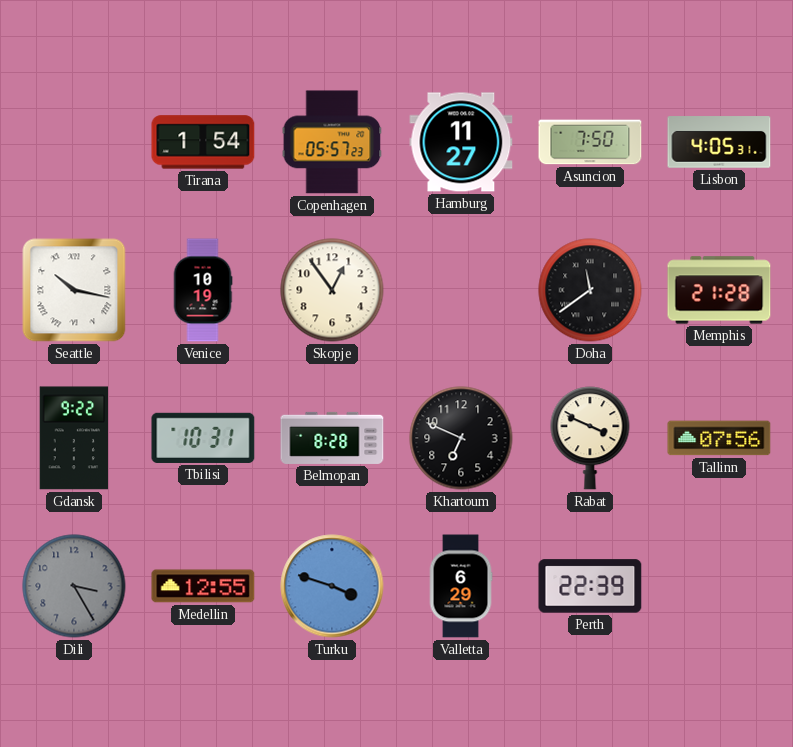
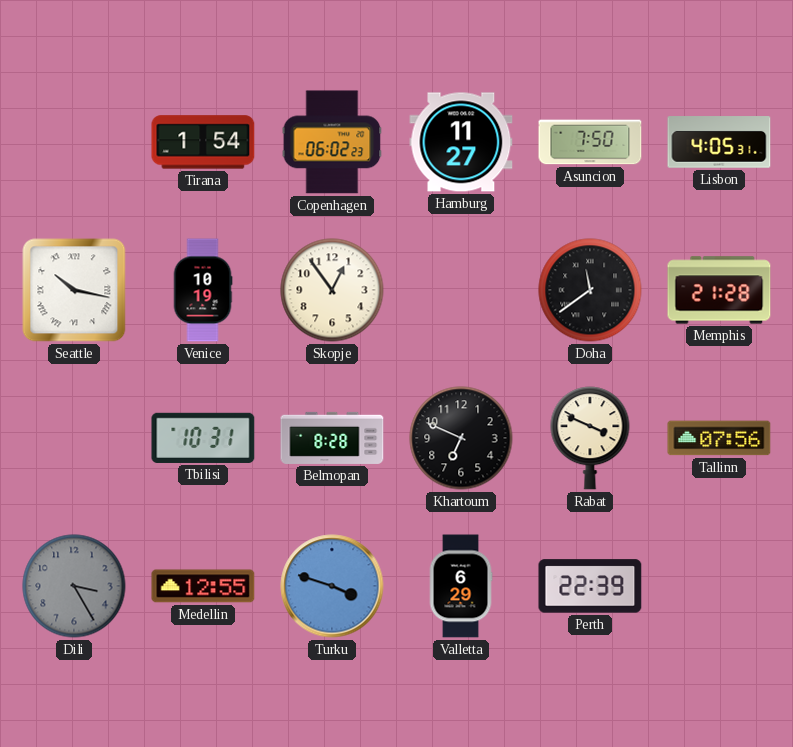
Copenhagen: 05:57 -> 06:02
Gdansk: 9:22 -> none
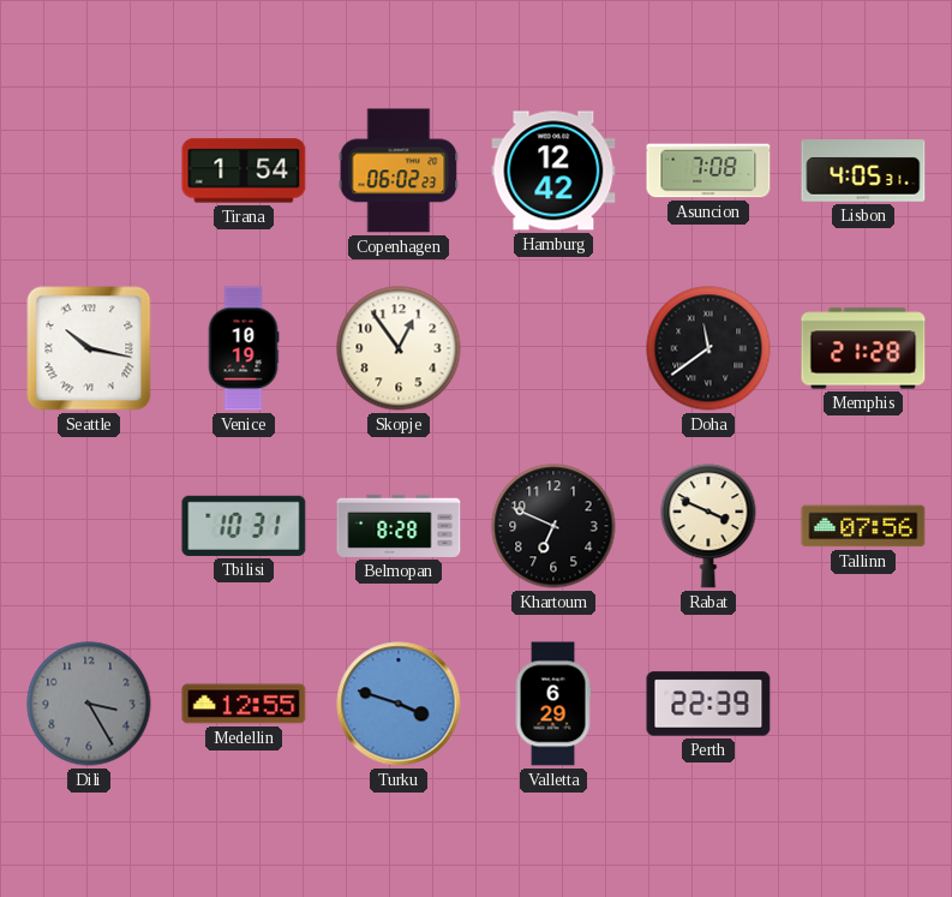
Hamburg: 11:27 -> 12:42
Asuncion: 7:50 -> 7:08
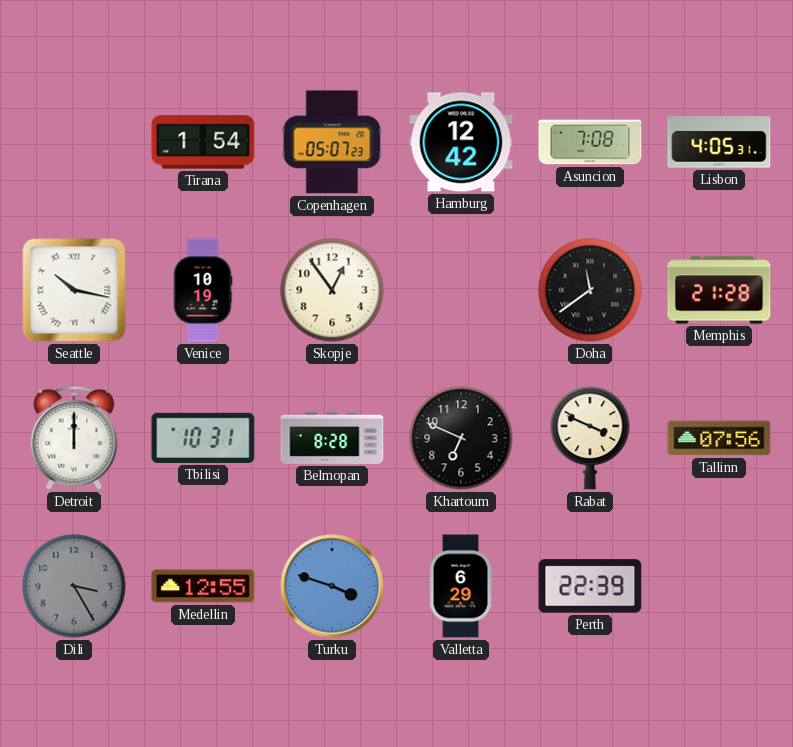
Copenhagen: 06:02 -> 05:07
Detroit: none -> 12:00
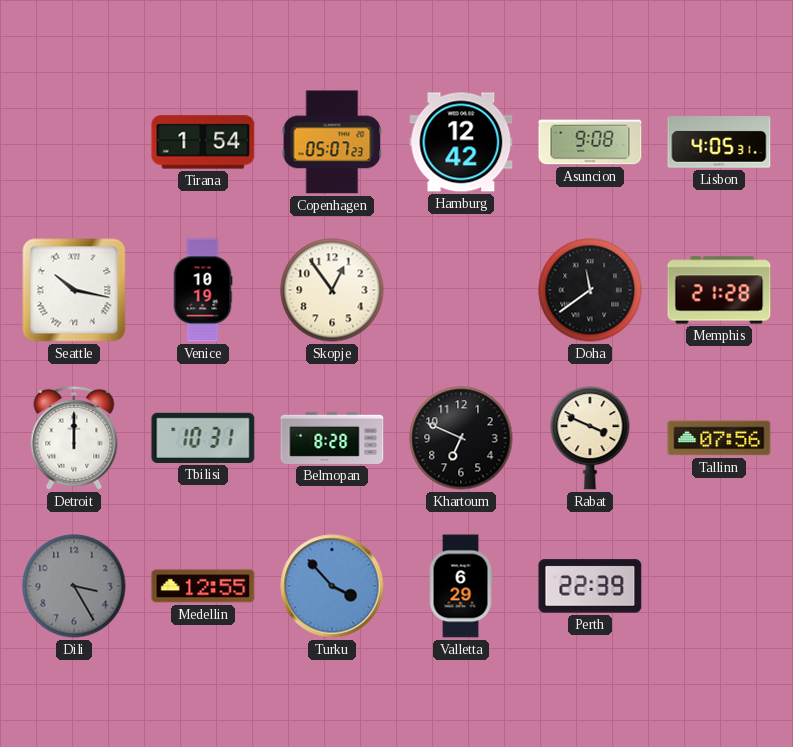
Asuncion: 7:08 -> 9:08
Turku: 3:48 -> 3:53
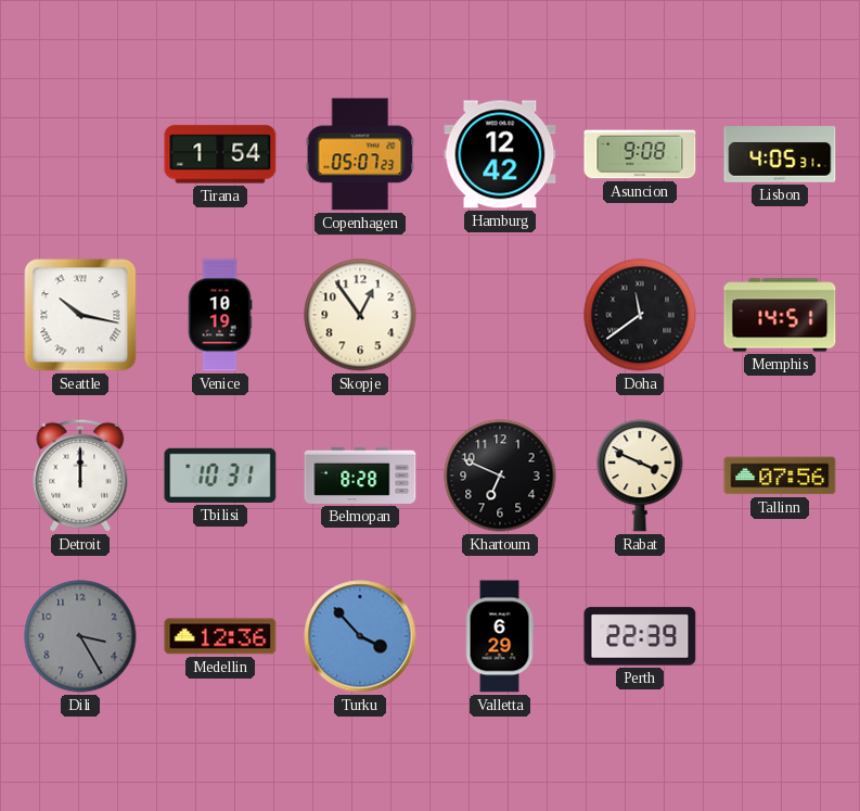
Memphis: 21:28 -> 14:51
Medellin: 12:55 -> 12:36
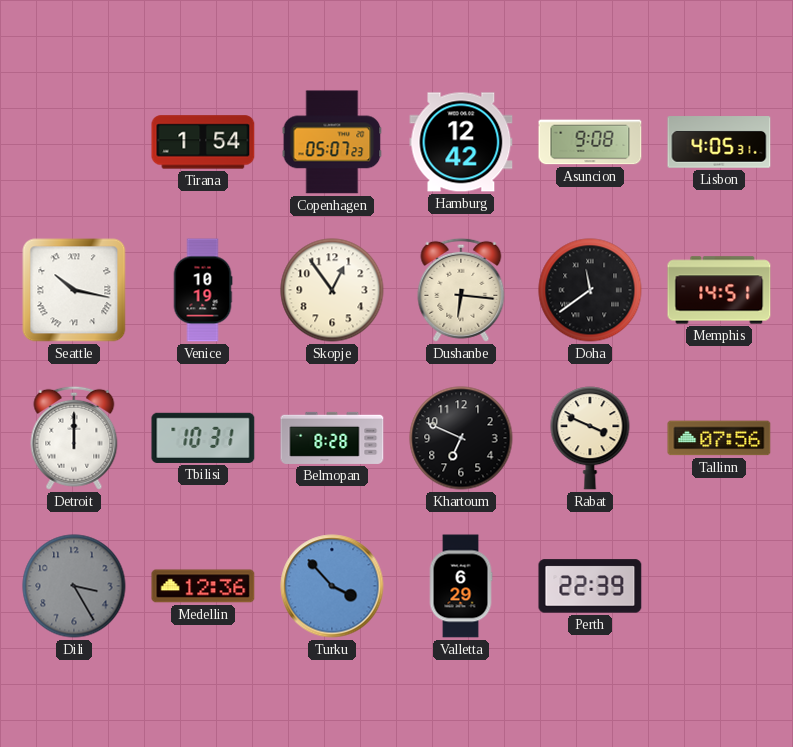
Dushanbe: none -> 6:16
